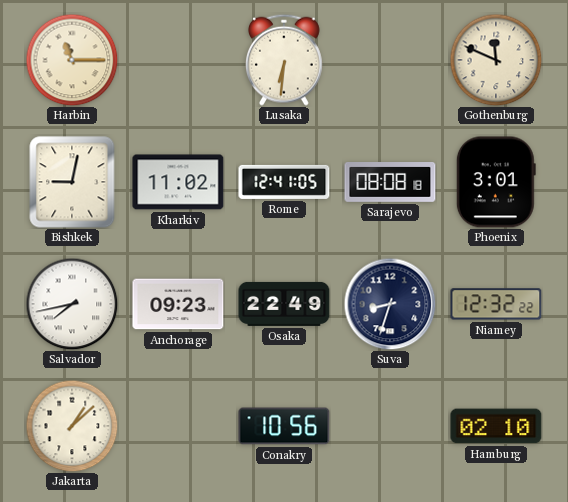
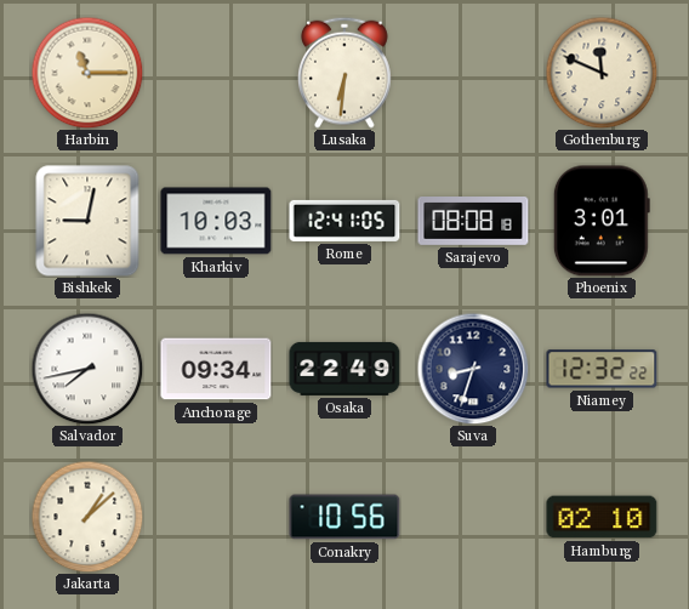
Kharkiv: 11:02 -> 10:03
Anchorage: 09:23 -> 09:34
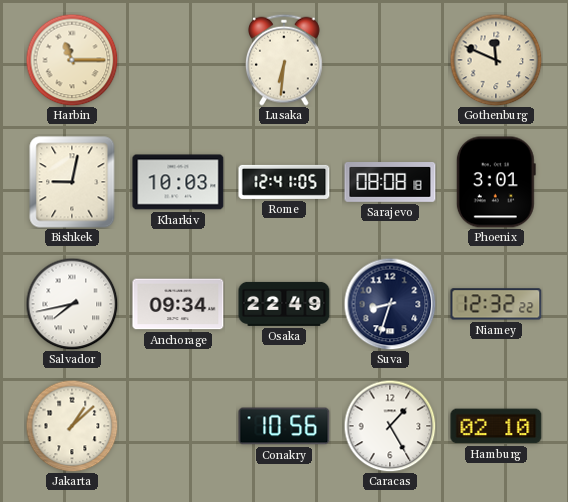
Caracas: none -> 1:25
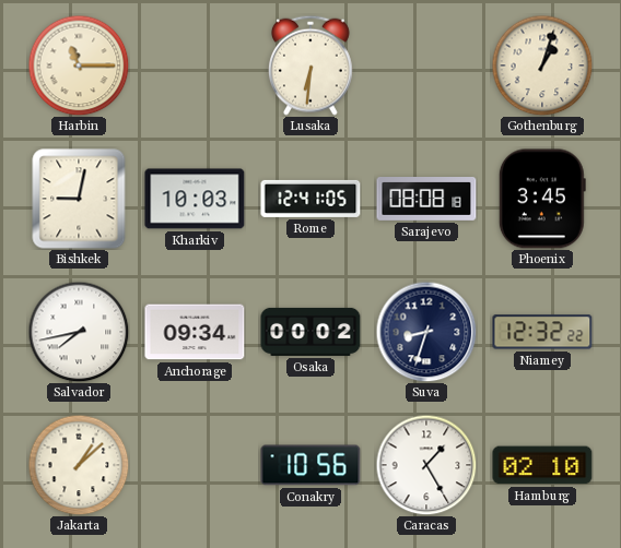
Gothenburg: 11:49 -> 1:03
Phoenix: 3:01 -> 3:45
Osaka: 22:49 -> 00:02
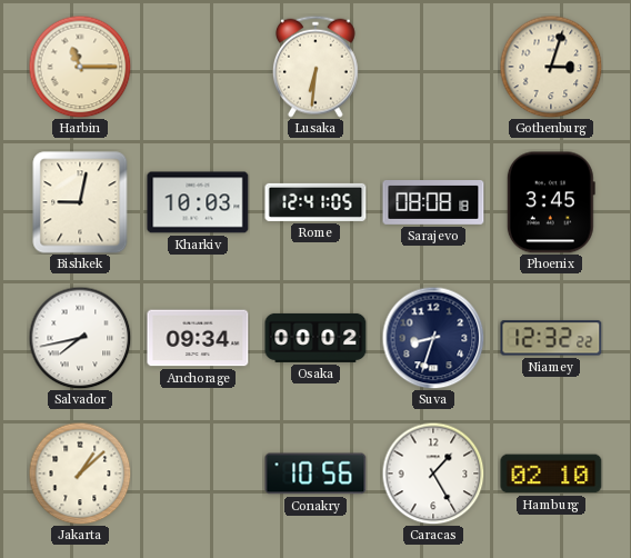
Gothenburg: 1:03 -> 3:03
